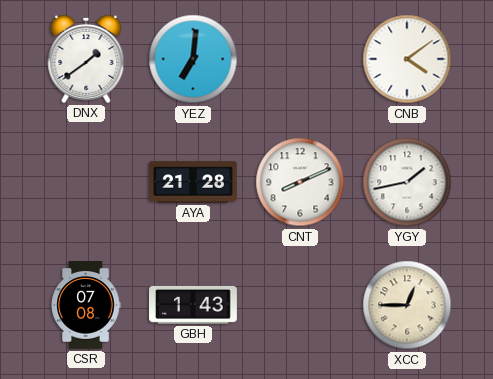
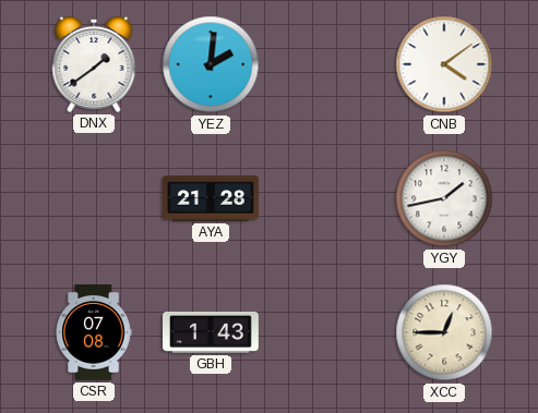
YEZ: 7:01 -> 2:01
CNT: 8:11 -> none
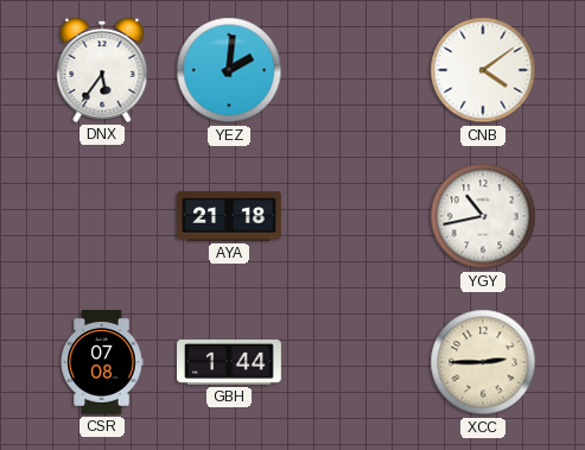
DNX: 1:39 -> 5:36
AYA: 21:28 -> 21:18
YGY: 1:43 -> 10:43
GBH: 1:43 -> 1:44
XCC: 12:45 -> 2:45
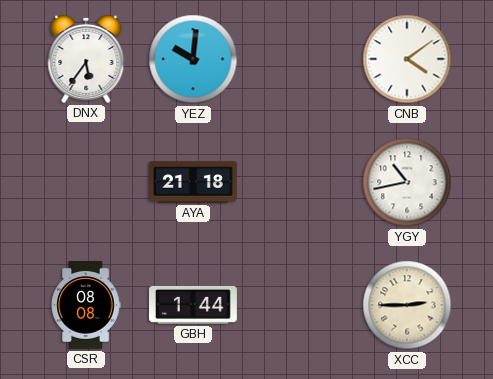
YEZ: 2:01 -> 10:01
CSR: 07:08 -> 08:08
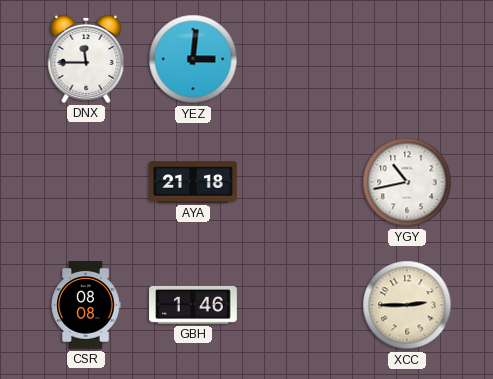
DNX: 5:36 -> 11:45
YEZ: 10:01 -> 3:01
CNB: 4:09 -> none
GBH: 1:44 -> 1:46
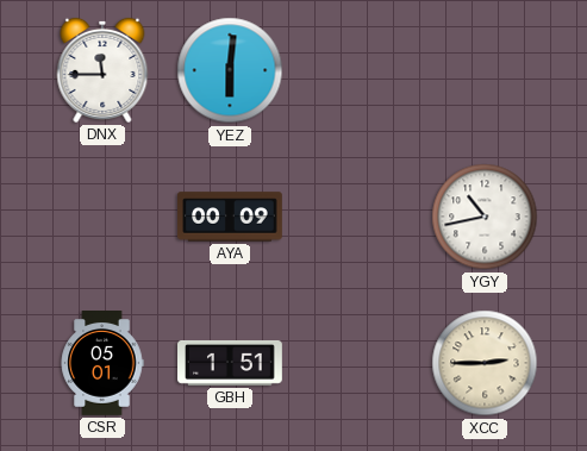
YEZ: 3:01 -> 6:01
AYA: 21:18 -> 00:09
CSR: 08:08 -> 05:01
GBH: 1:46 -> 1:51
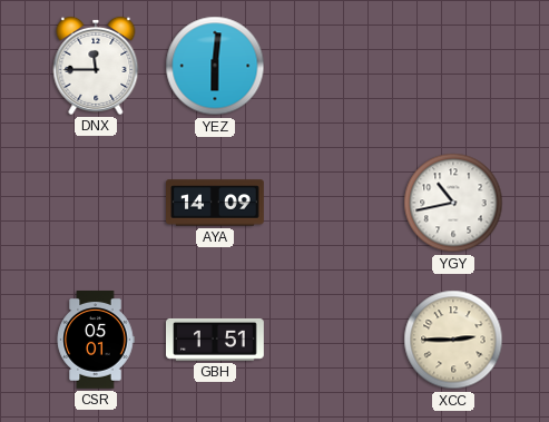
AYA: 00:09 -> 14:09
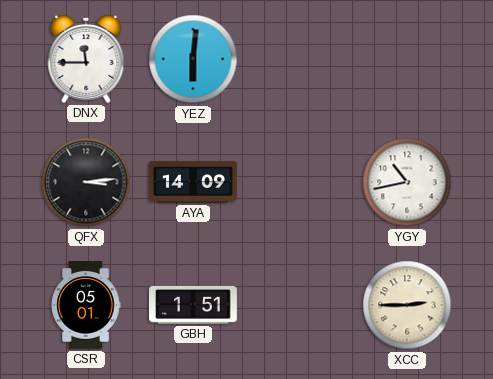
QFX: none -> 3:14
